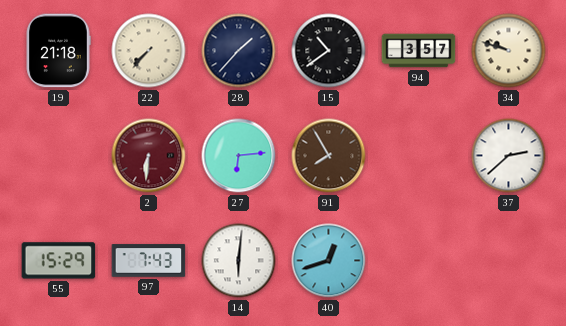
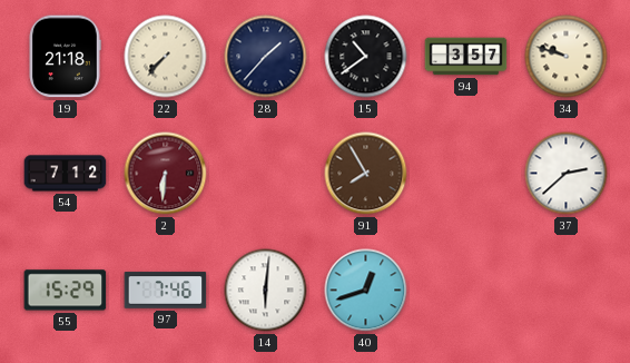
54: none -> 7:12
27: 6:14 -> none
97: 7:43 -> 7:46
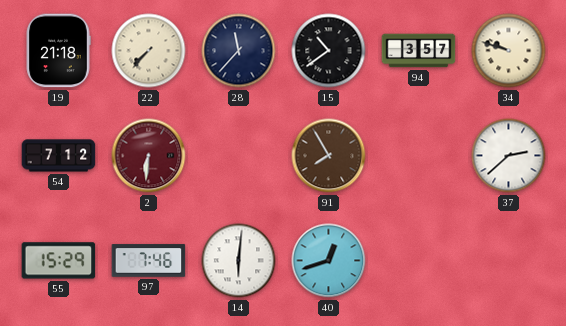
28: 1:37 -> 11:37
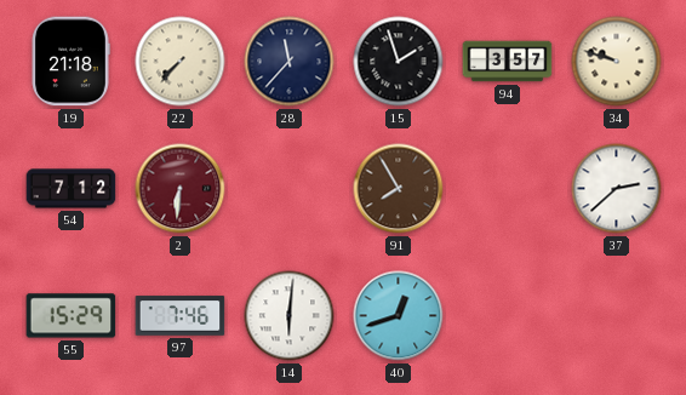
15: 10:39 -> 1:57
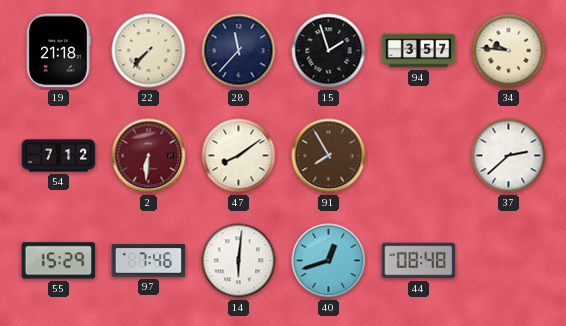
34: 9:48 -> 9:46
47: none -> 8:09
44: none -> 08:48
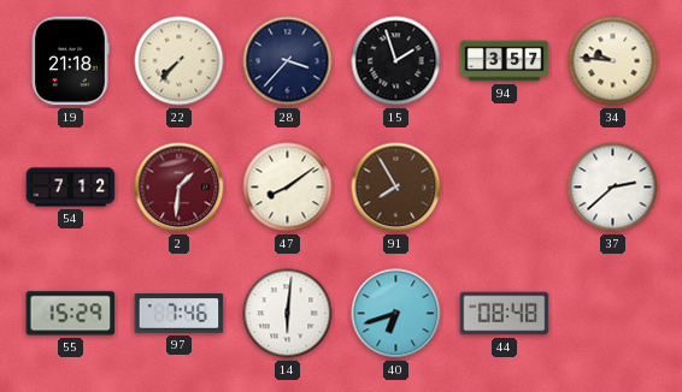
28: 11:37 -> 3:37
2: 6:31 -> 1:31
40: 12:42 -> 6:42
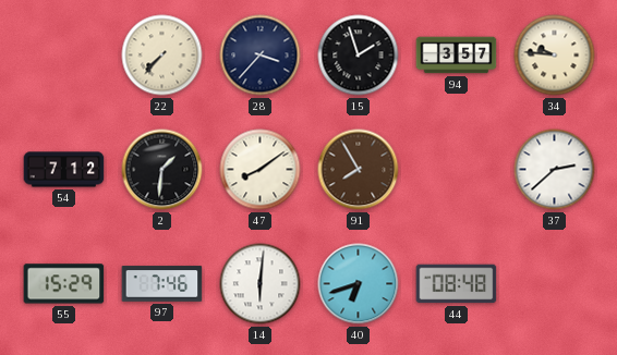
19: 21:18 -> none
2 dial: burgundy -> black
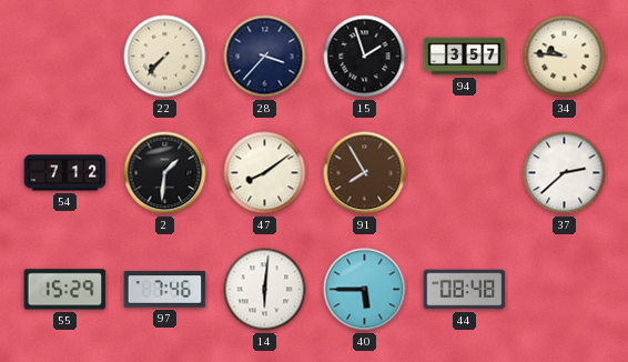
40: 6:42 -> 5:45
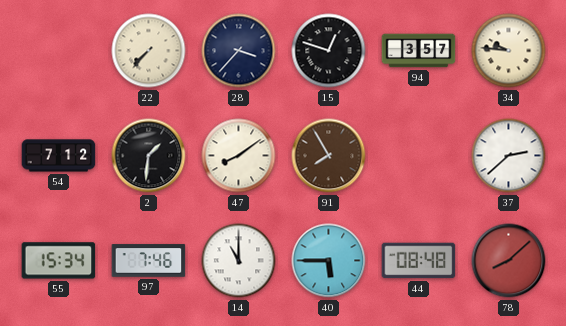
15: 1:57 -> 12:48
55: 15:29 -> 15:34
14: 6:01 -> 11:00
78: none -> 8:08
